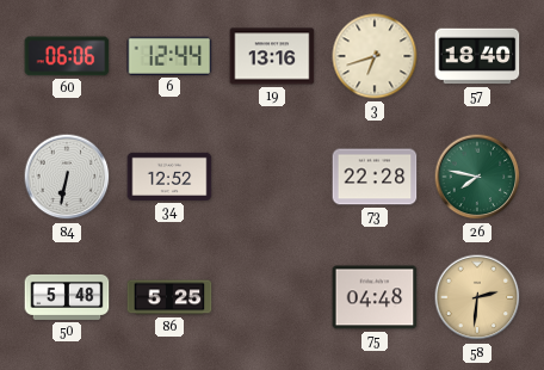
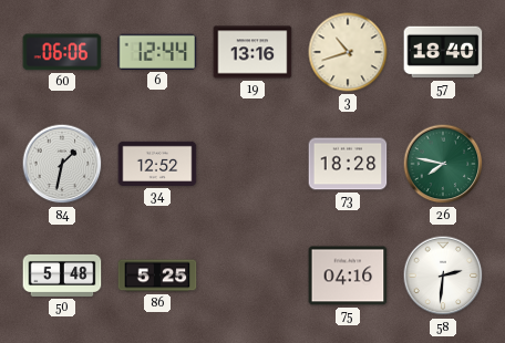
3: 6:42 -> 10:42
84: 6:32 -> 1:32
73: 22:28 -> 18:28
75: 04:48 -> 04:16
58 dial: champagne -> white
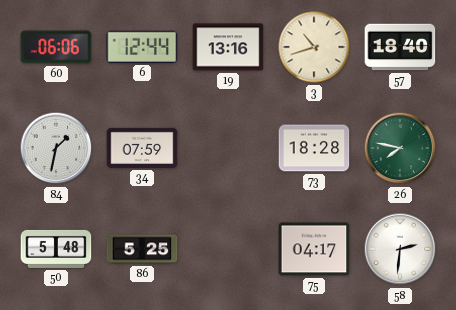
34: 12:52 -> 07:59
75: 04:16 -> 04:17
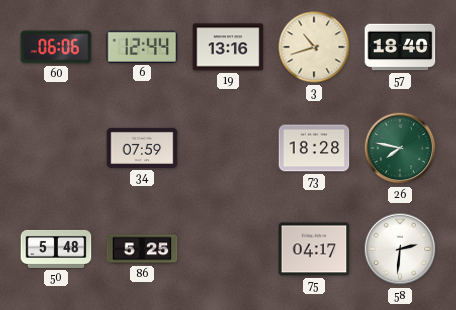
84: 1:32 -> none
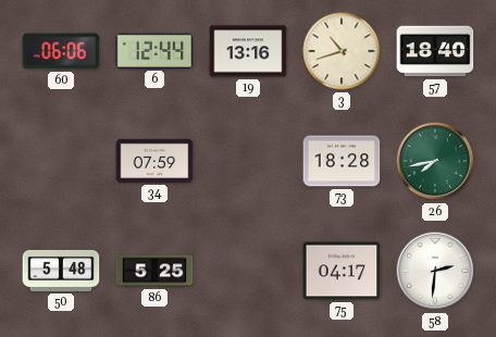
26: 7:47 -> 7:43
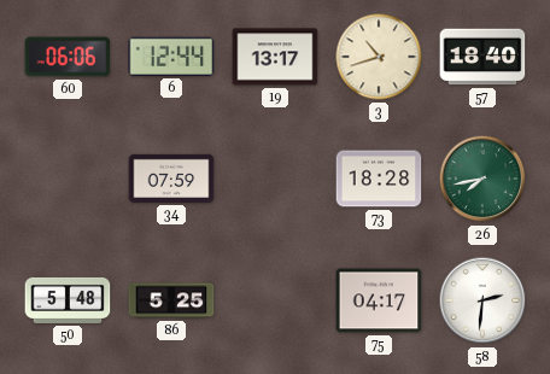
19: 13:16 -> 13:17
